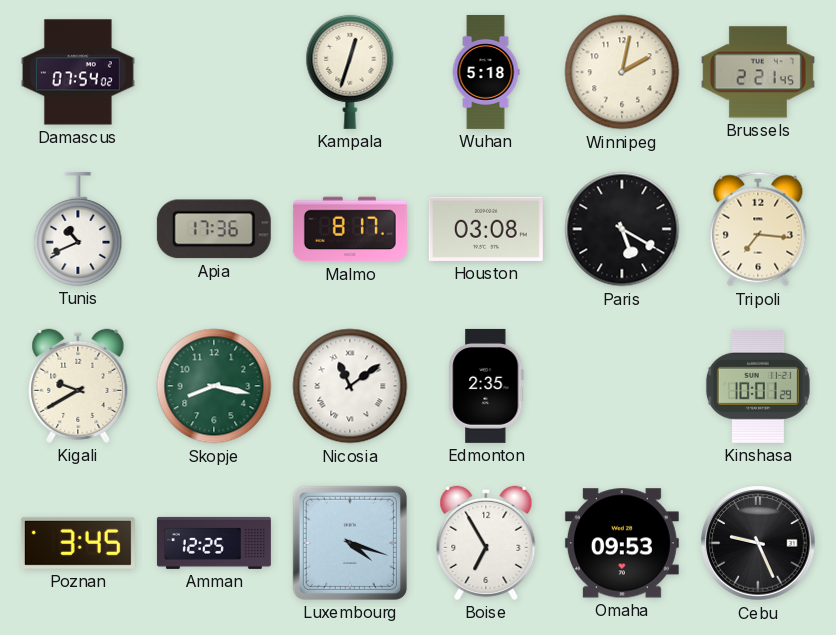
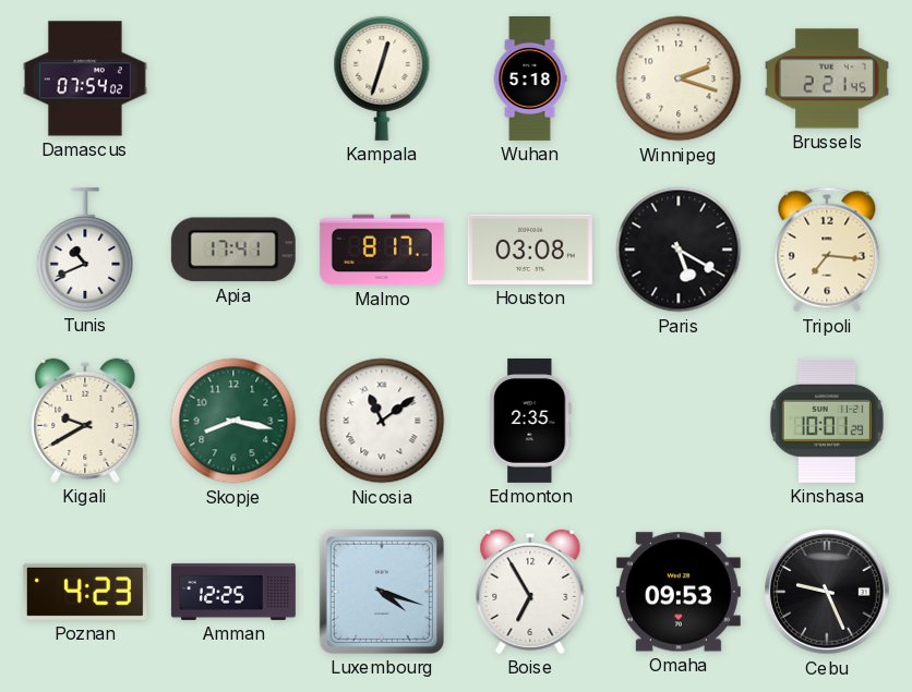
Winnipeg: 2:02 -> 2:18
Apia: 17:36 -> 17:41
Poznan: 3:45 -> 4:23
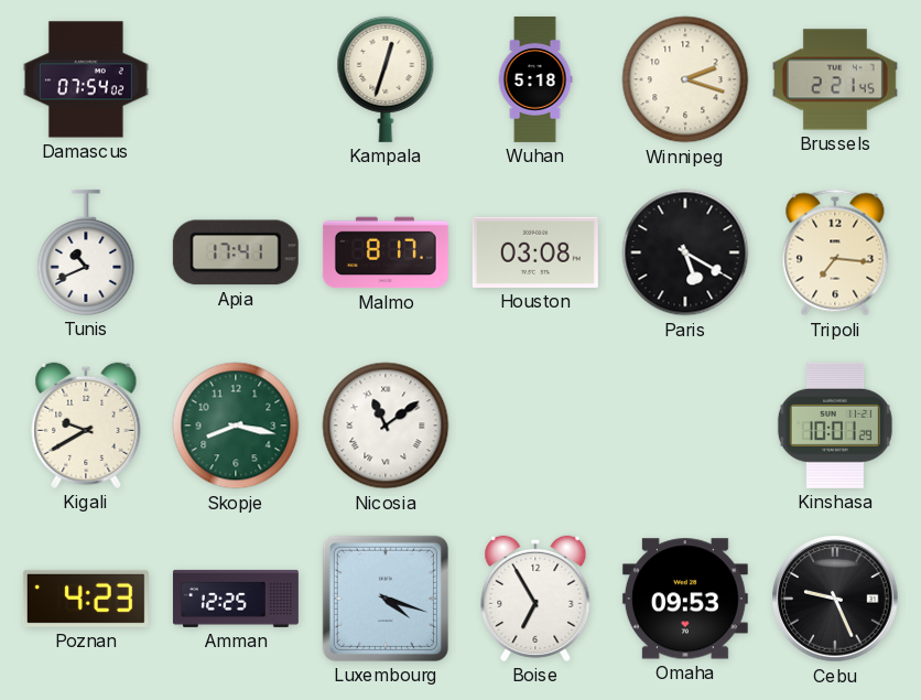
Edmonton: 2:35 -> none
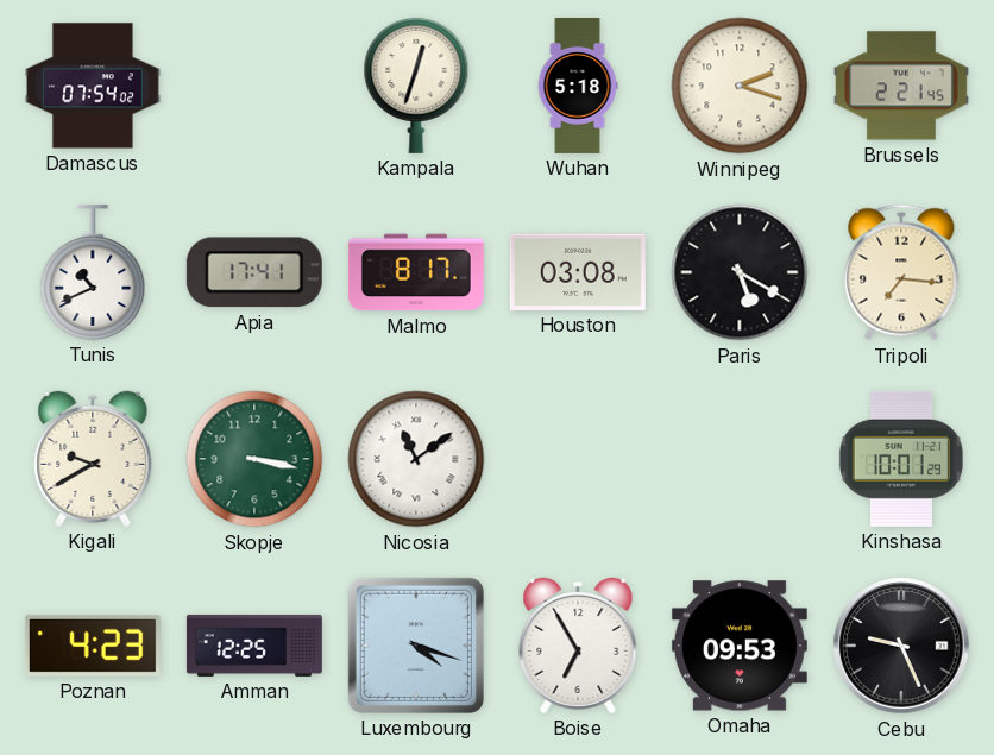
Skopje: 8:17 -> 3:17
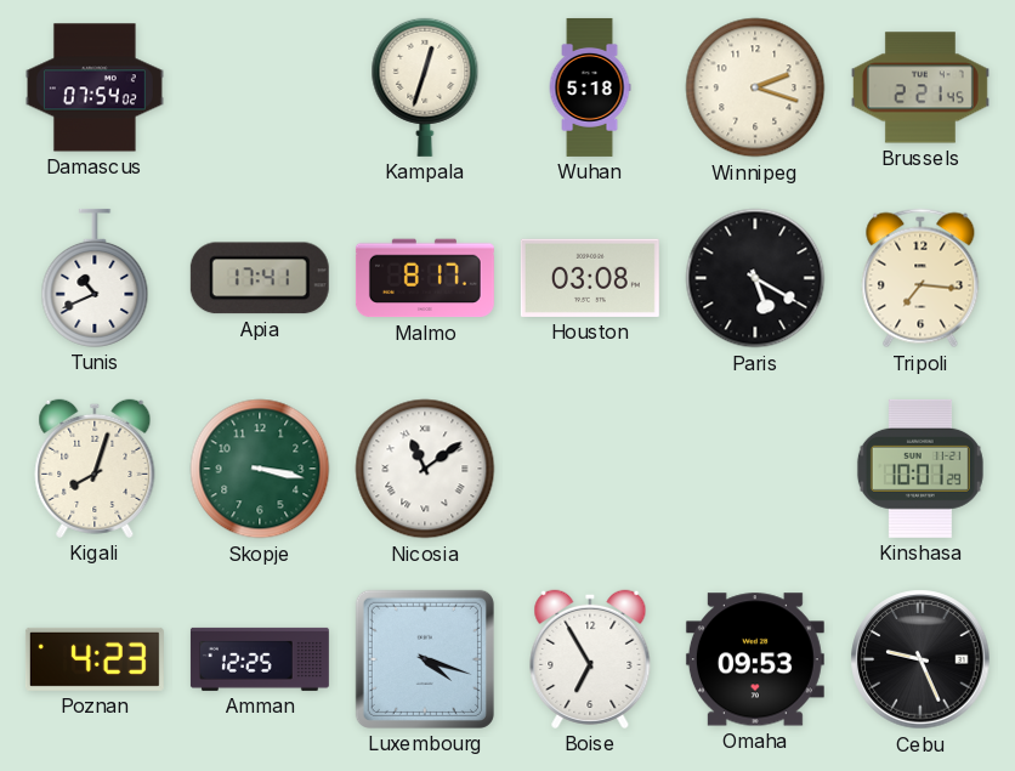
Kigali: 9:40 -> 8:03
